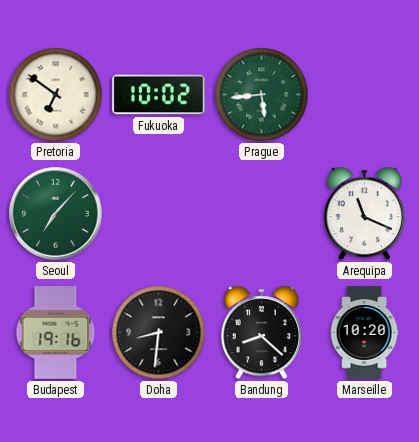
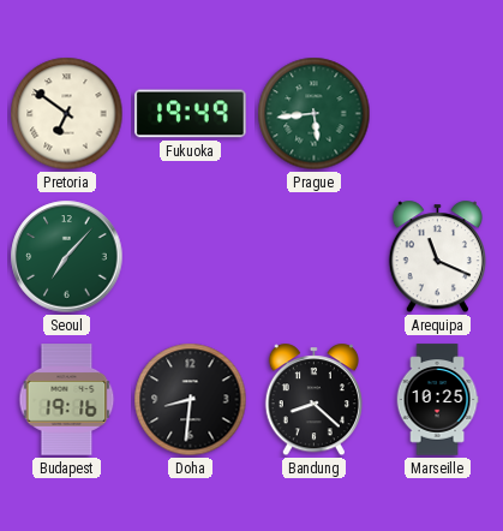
Fukuoka: 10:02 -> 19:49
Marseille: 10:20 -> 10:25
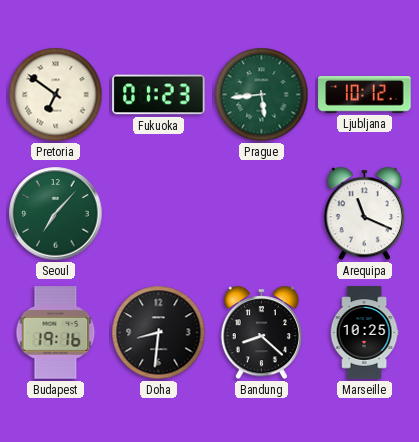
Fukuoka: 19:49 -> 01:23
Ljubljana: none -> 10:12
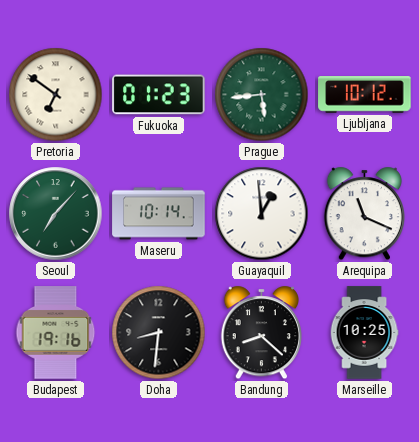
Maseru: none -> 10:14
Guayaquil: none -> 12:59
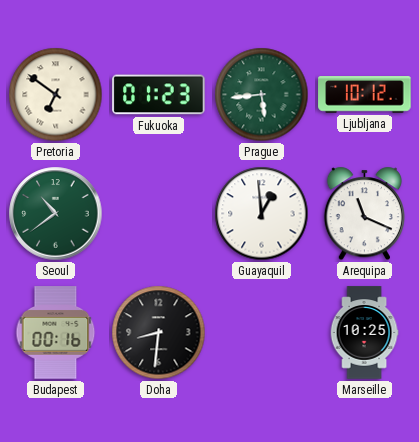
Seoul: 7:07 -> 10:39
Maseru: 10:14 -> none
Budapest: 19:16 -> 00:16
Bandung: 8:22 -> none
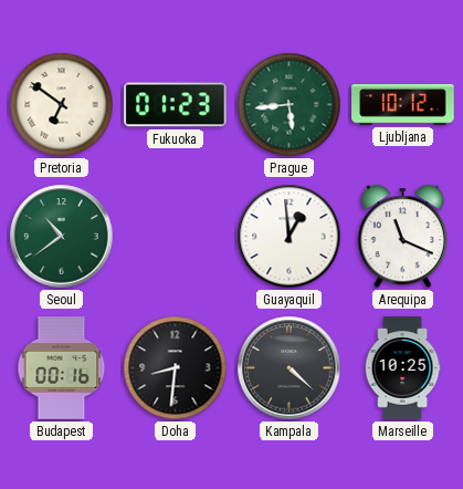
Kampala: none -> 4:22
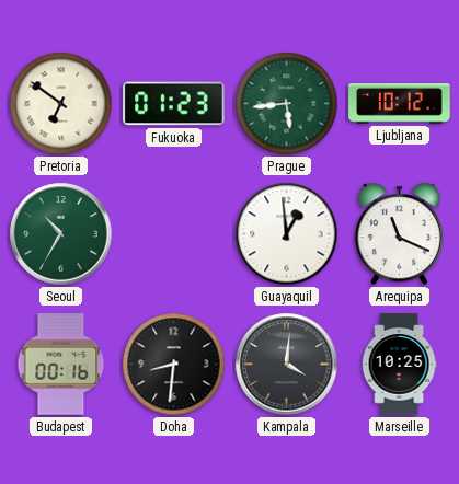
Seoul: 10:39 -> 10:35
Kampala: 4:22 -> 4:01
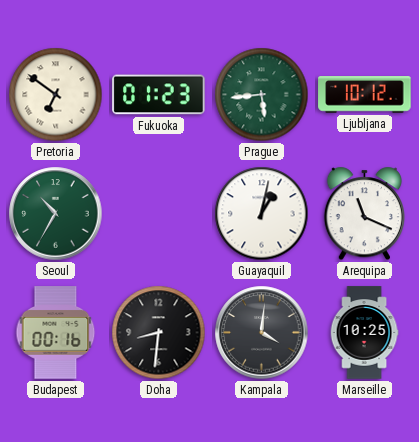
Guayaquil: 12:59 -> 1:02
